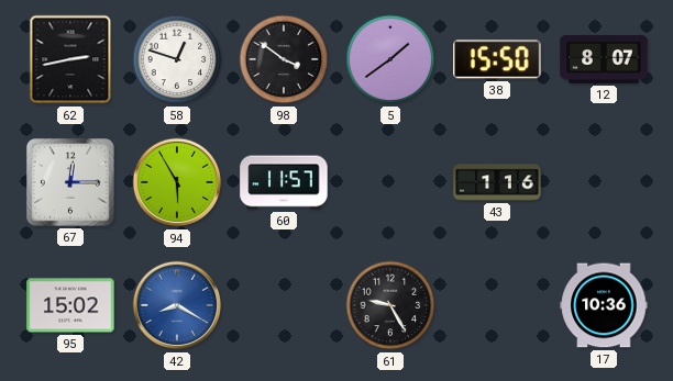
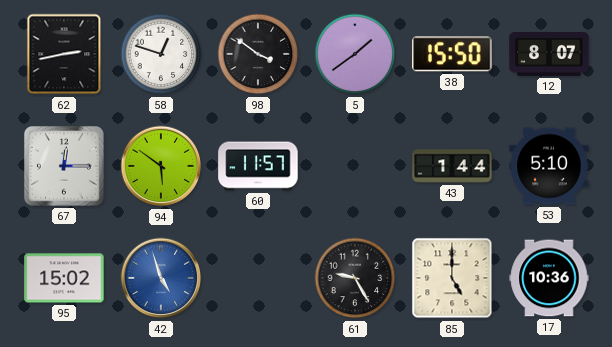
94: 5:55 -> 5:51
43: 1:16 -> 1:44
53: none -> 5:10
42: 8:20 -> 4:57
85: none -> 5:00
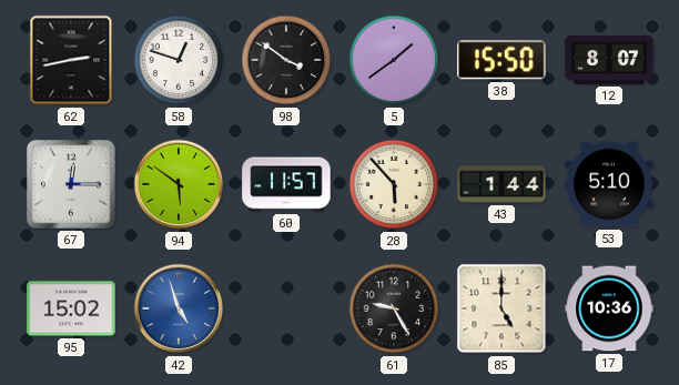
28: none -> 5:53
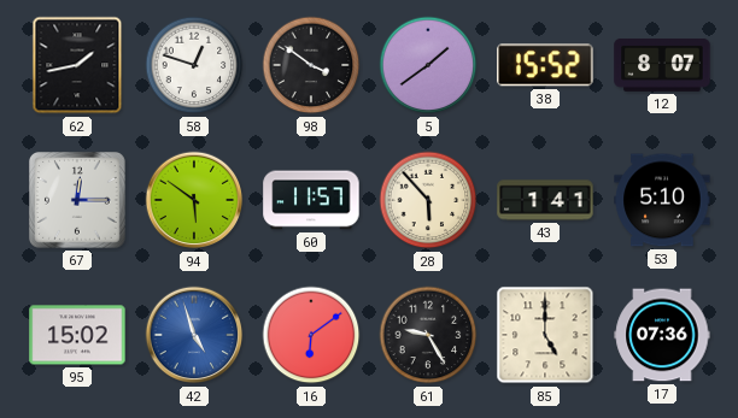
62: 2:43 -> 1:43
38: 15:50 -> 15:52
43: 1:44 -> 1:41
16: none -> 6:09
17: 10:36 -> 07:36
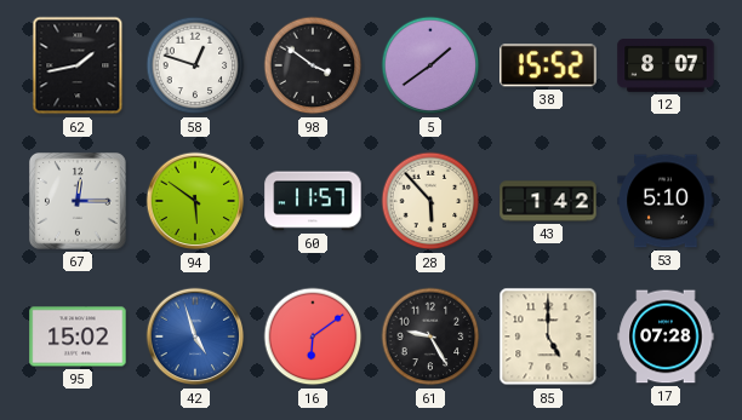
43: 1:41 -> 1:42
17: 07:36 -> 07:28
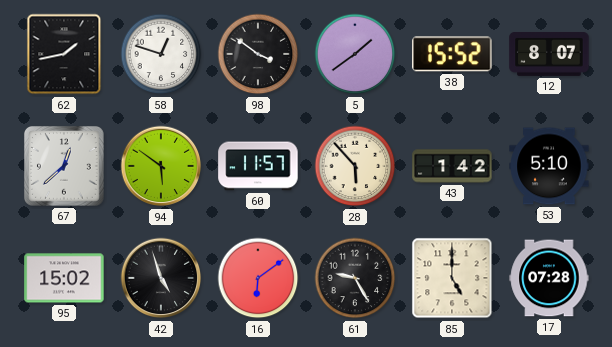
67: 12:15 -> 12:38
42 dial: blue -> black
